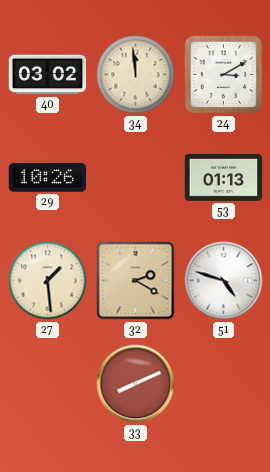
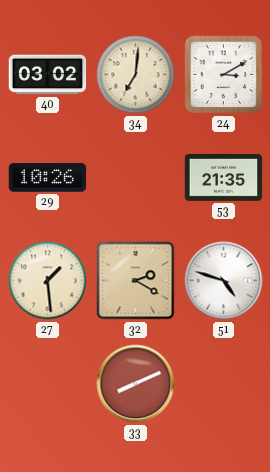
34: 11:59 -> 7:01
53: 01:13 -> 21:35
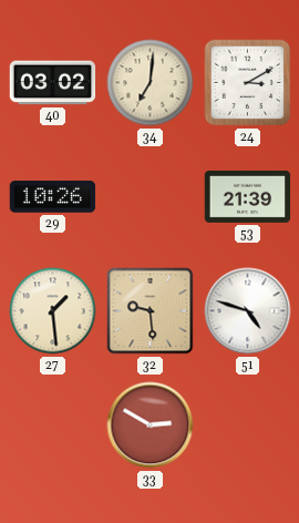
53: 21:35 -> 21:39
32: 2:20 -> 9:29
33: 8:11 -> 2:50
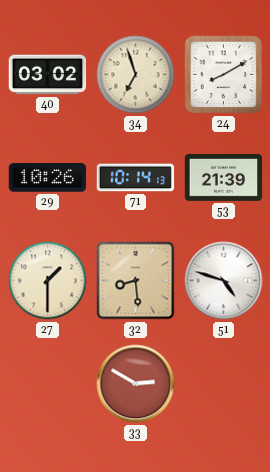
34: 7:01 -> 6:57
24: 3:10 -> 8:10
71: none -> 10:14
27: 1:29 -> 1:30
32: 9:29 -> 8:29
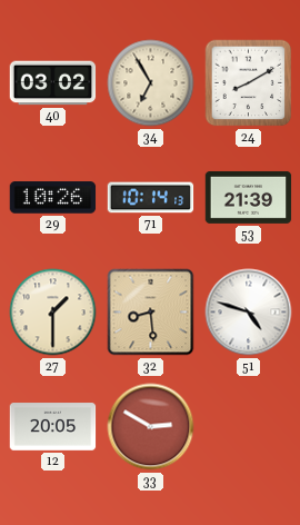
34: 6:57 -> 6:55
12: none -> 20:05
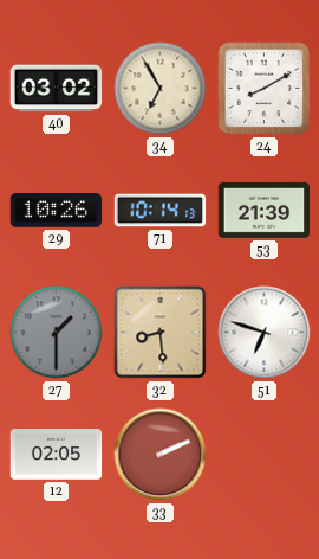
27 dial: cream -> grey
51: 4:48 -> 6:48
12: 20:05 -> 02:05
33: 2:50 -> 2:11
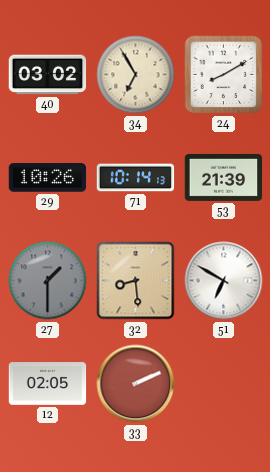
51: 6:48 -> 6:50
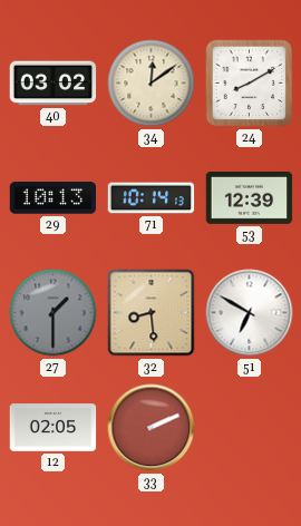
34: 6:55 -> 12:09
29: 10:26 -> 10:13
53: 21:39 -> 12:39
